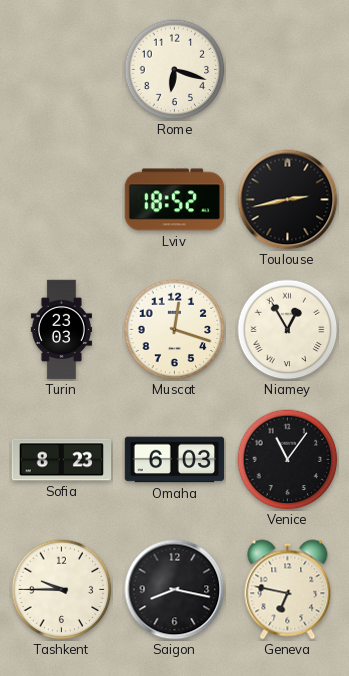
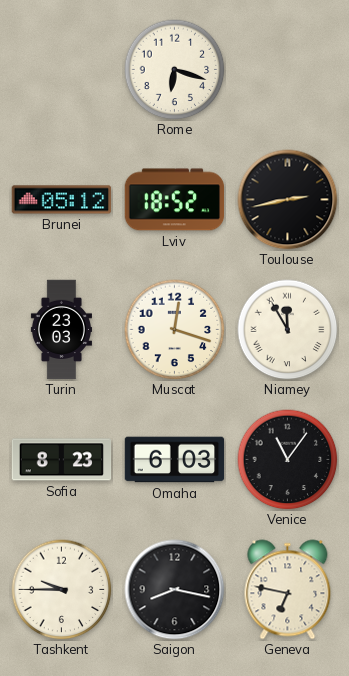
Brunei: none -> 05:12
Niamey: 12:55 -> 11:55
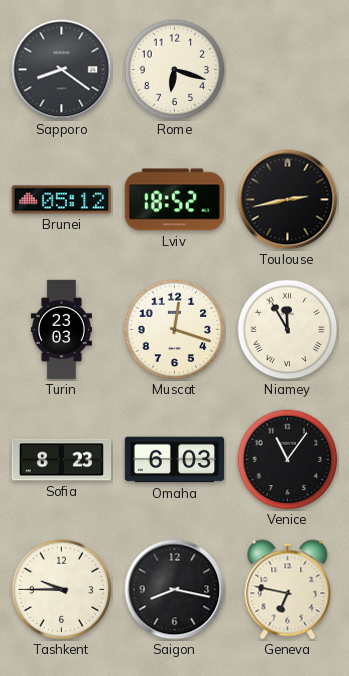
Sapporo: none -> 8:21
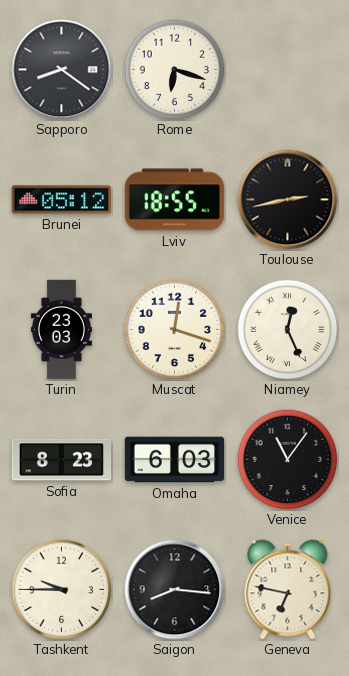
Lviv: 18:52 -> 18:55
Niamey: 11:55 -> 12:26
Saigon: 8:17 -> 8:16
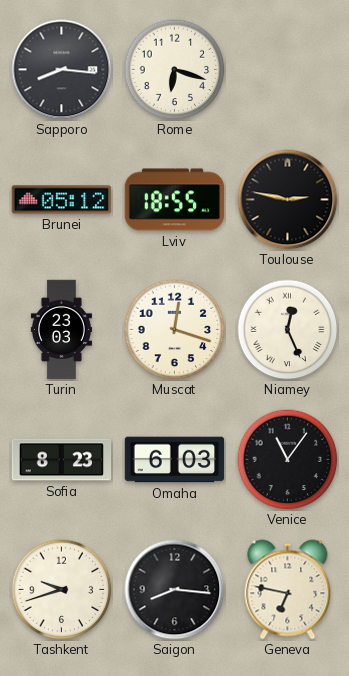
Sapporo: 8:21 -> 8:16
Toulouse: 2:43 -> 2:47
Tashkent: 9:45 -> 9:42
